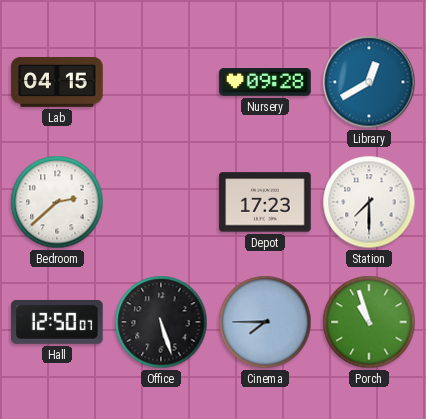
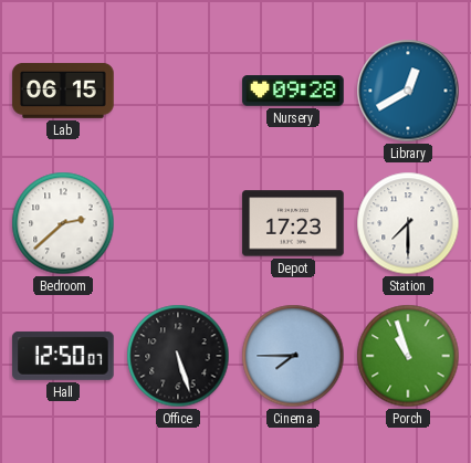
Lab: 04:15 -> 06:15
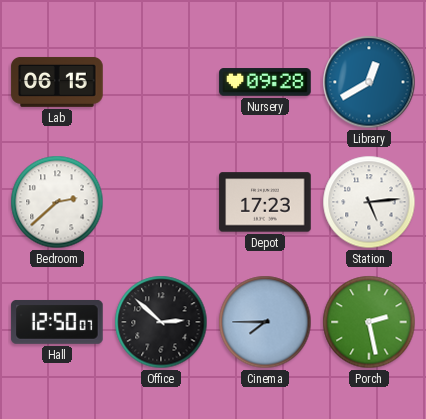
Station: 7:30 -> 5:14
Office: 5:27 -> 2:52
Porch: 10:57 -> 2:28
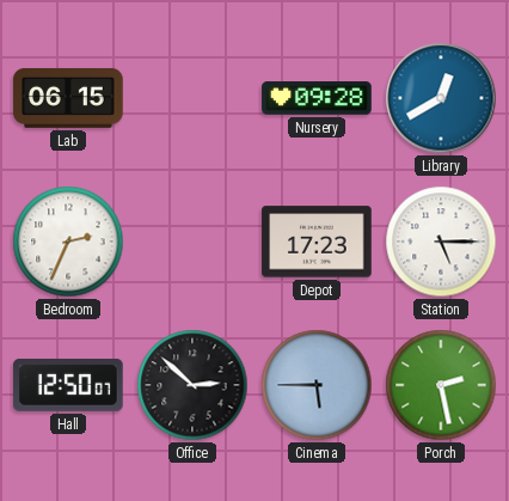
Bedroom: 2:38 -> 2:34
Station: 5:14 -> 5:15
Cinema: 7:45 -> 5:45
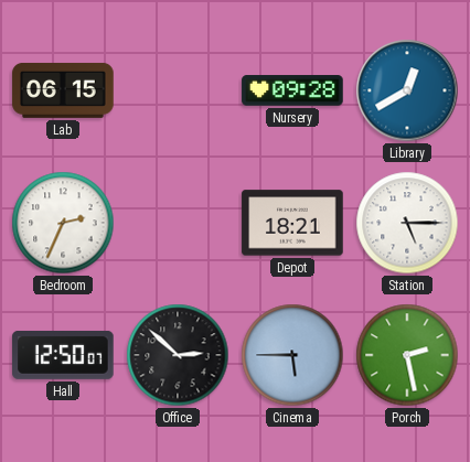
Depot: 17:23 -> 18:21
